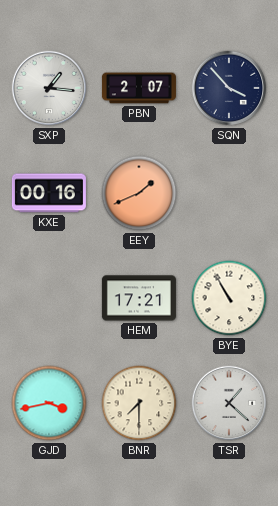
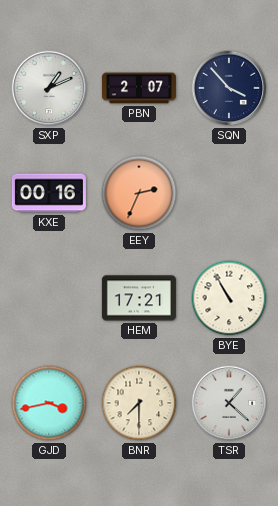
SXP: 1:16 -> 1:11
EEY: 1:41 -> 2:34
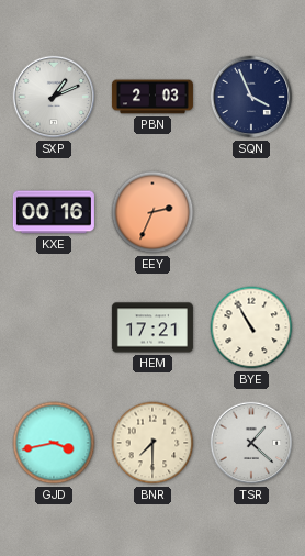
PBN: 2:07 -> 2:03
SQN: 3:53 -> 3:56
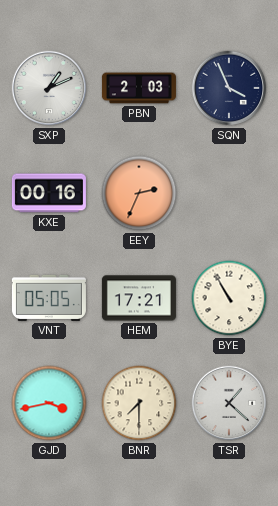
VNT: none -> 05:05
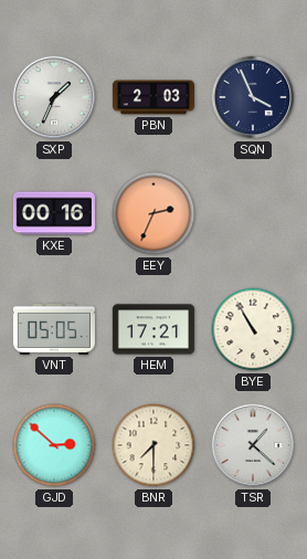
SXP: 1:11 -> 1:34
GJD: 3:43 -> 2:52
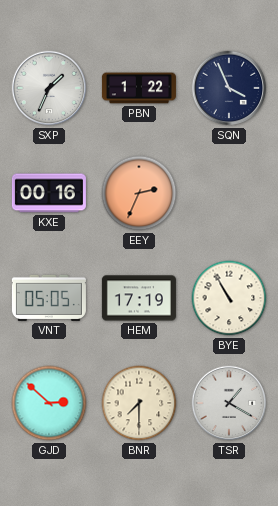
PBN: 2:03 -> 1:22
HEM: 17:21 -> 17:19
TSR: 1:22 -> 1:20
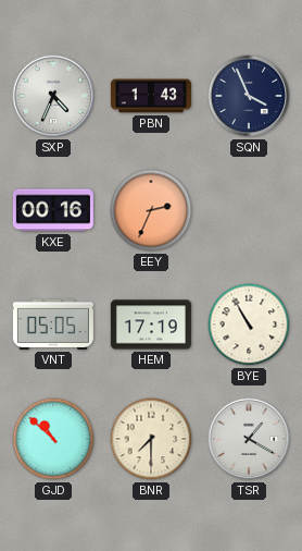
SXP: 1:34 -> 4:34
PBN: 1:22 -> 1:43
GJD: 2:52 -> 10:52
